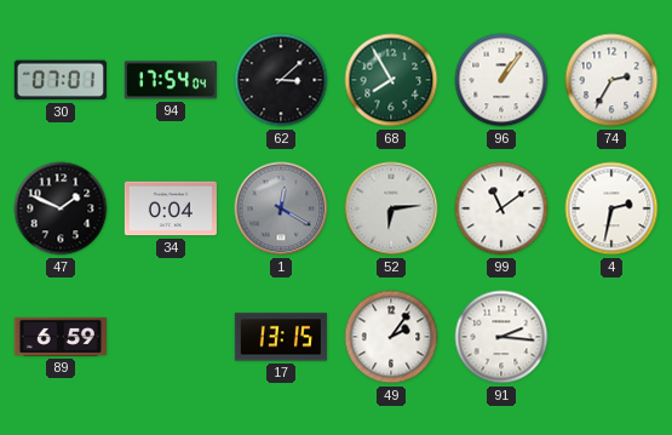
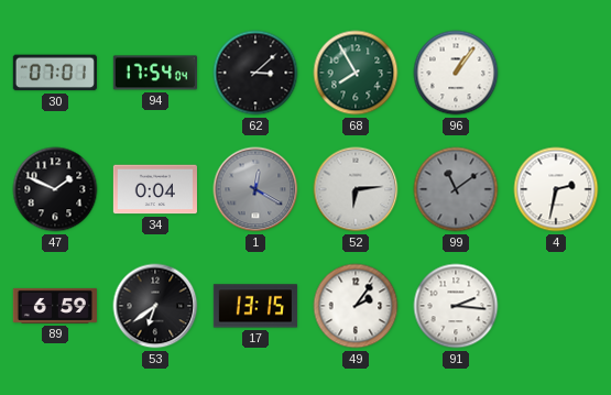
74: 2:35 -> none
99 dial: white -> grey
53: none -> 6:39
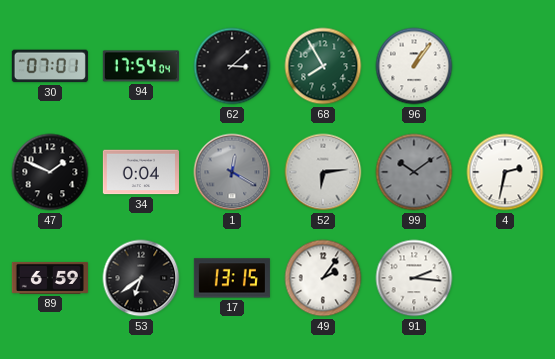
99: 11:09 -> 10:09
